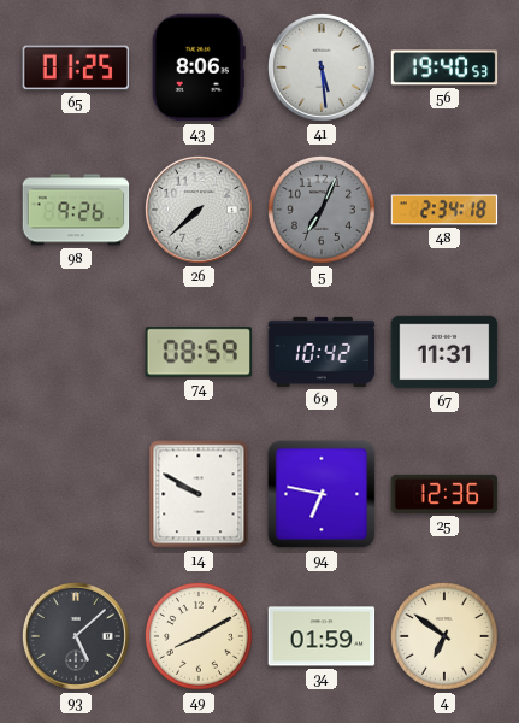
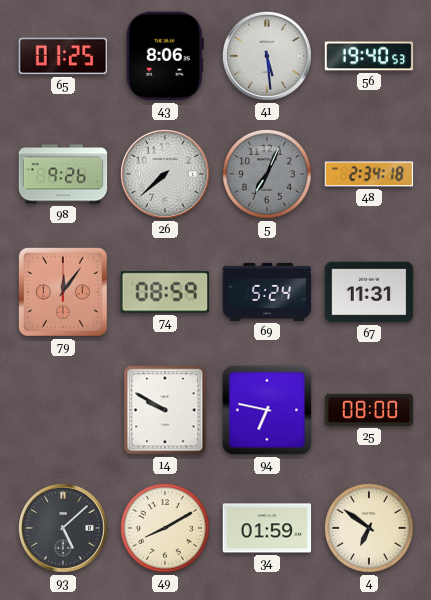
79: none -> 12:06
69: 10:42 -> 5:24
25: 12:36 -> 08:00
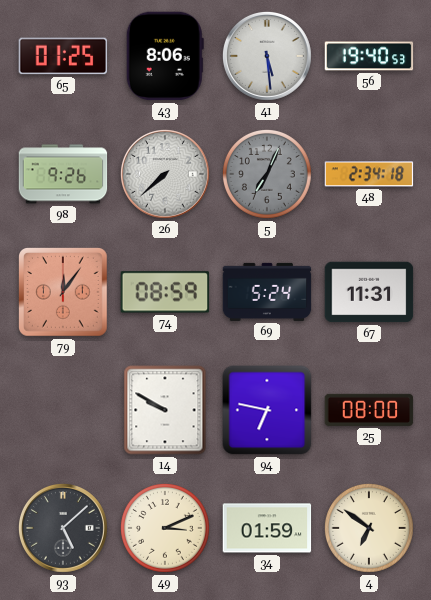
49: 8:10 -> 3:11
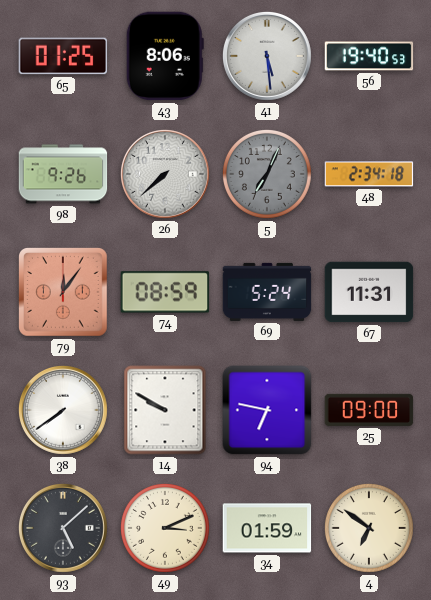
38: none -> 7:39
25: 08:00 -> 09:00
